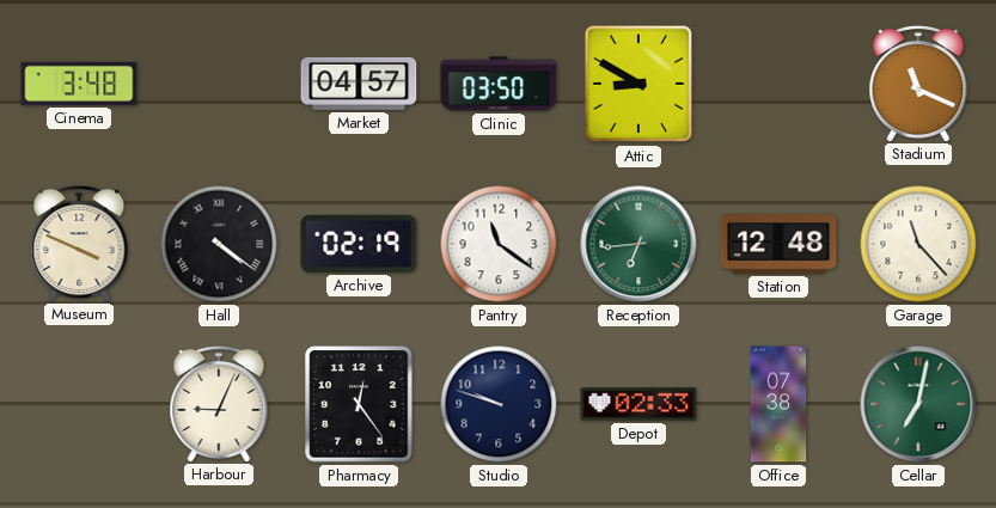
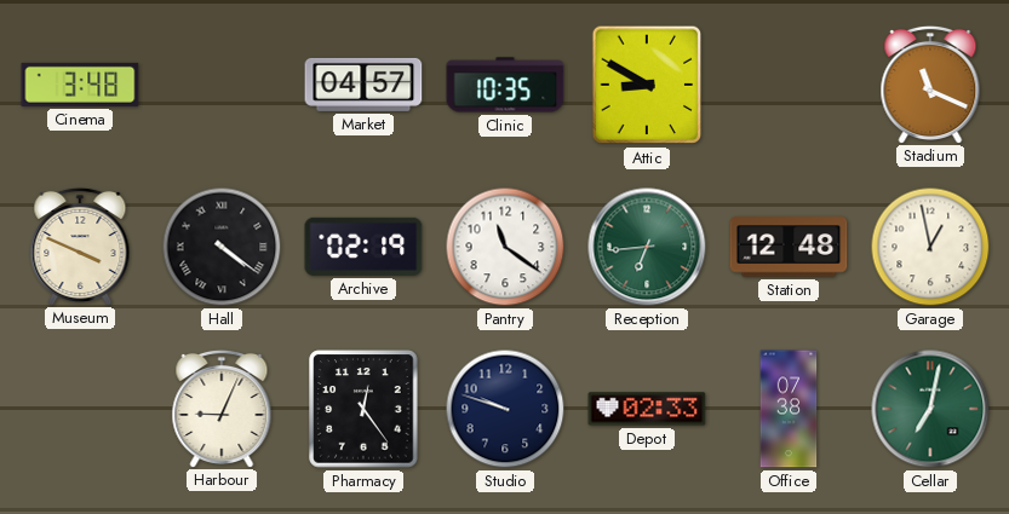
Clinic: 03:50 -> 10:35
Garage: 11:23 -> 12:58
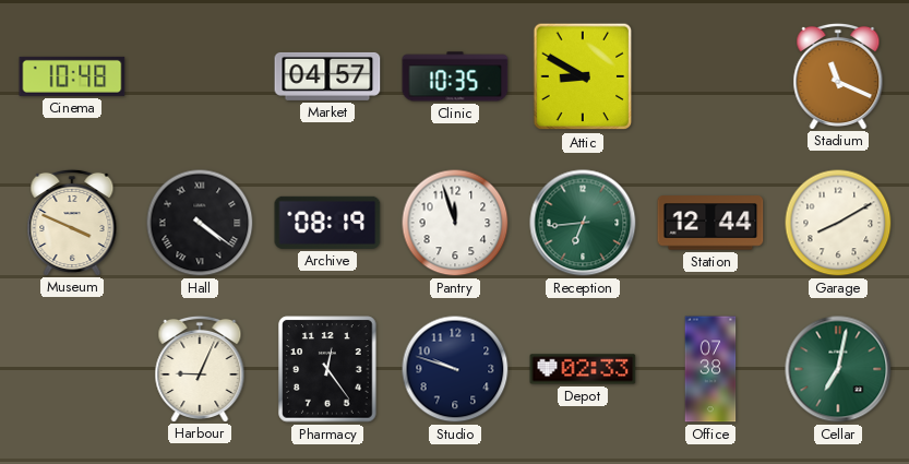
Cinema: 3:48 -> 10:48
Archive: 02:19 -> 08:19
Pantry: 11:21 -> 11:57
Station: 12:48 -> 12:44
Garage: 12:58 -> 8:10
